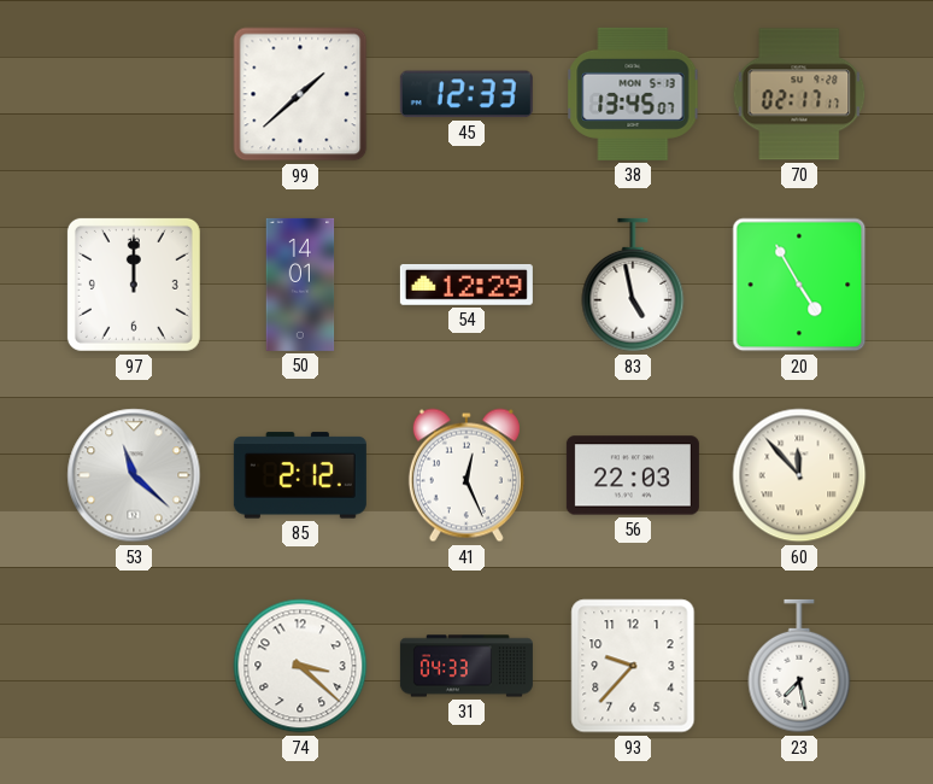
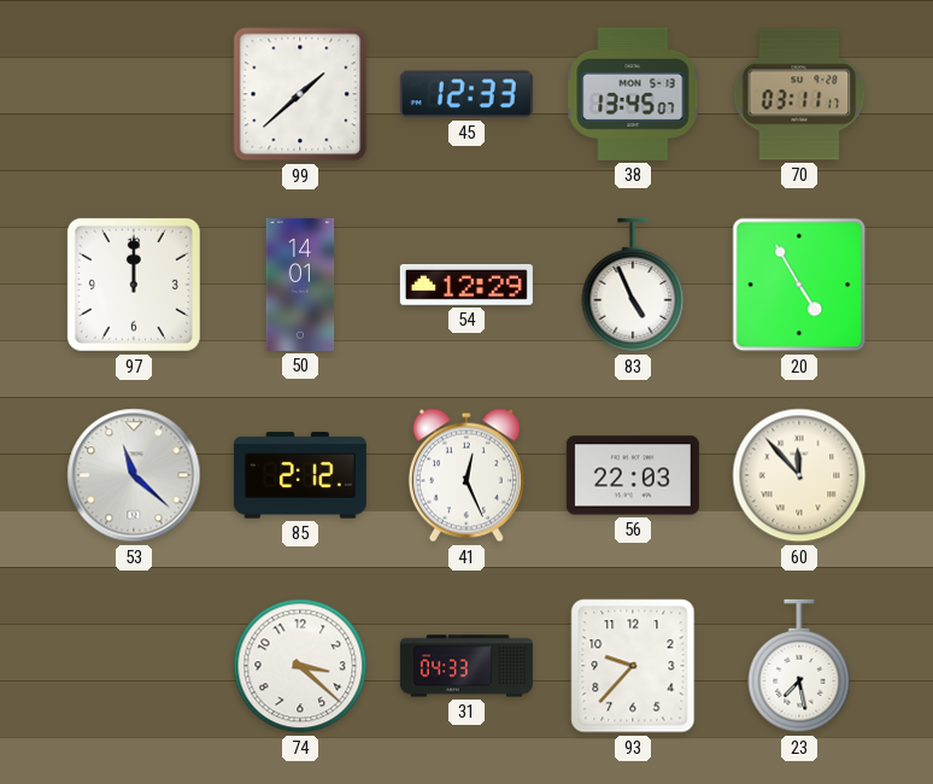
70: 02:17 -> 03:11
83: 4:58 -> 4:56
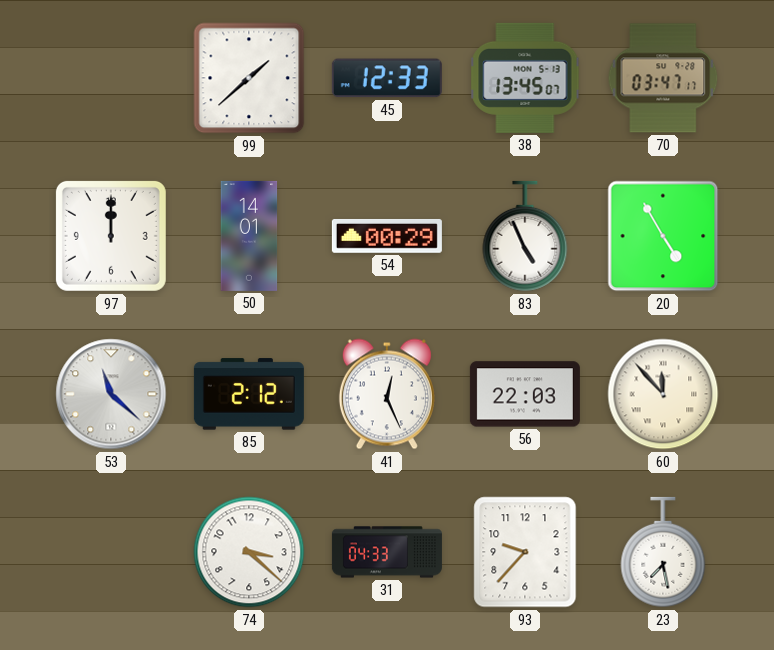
70: 03:11 -> 03:47
54: 12:29 -> 00:29
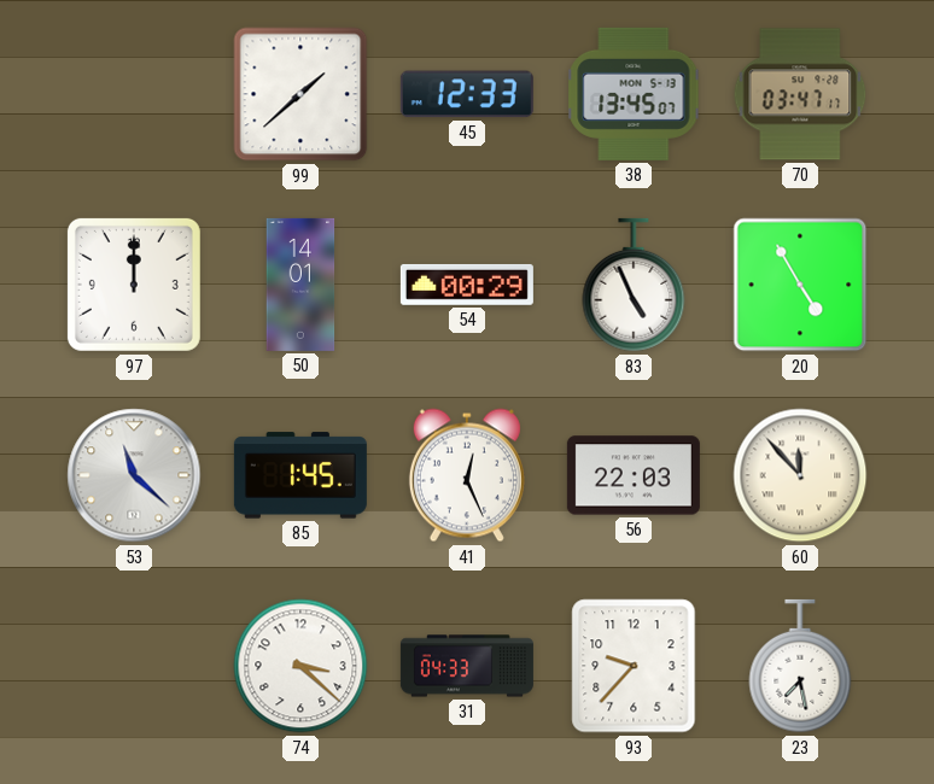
85: 2:12 -> 1:45
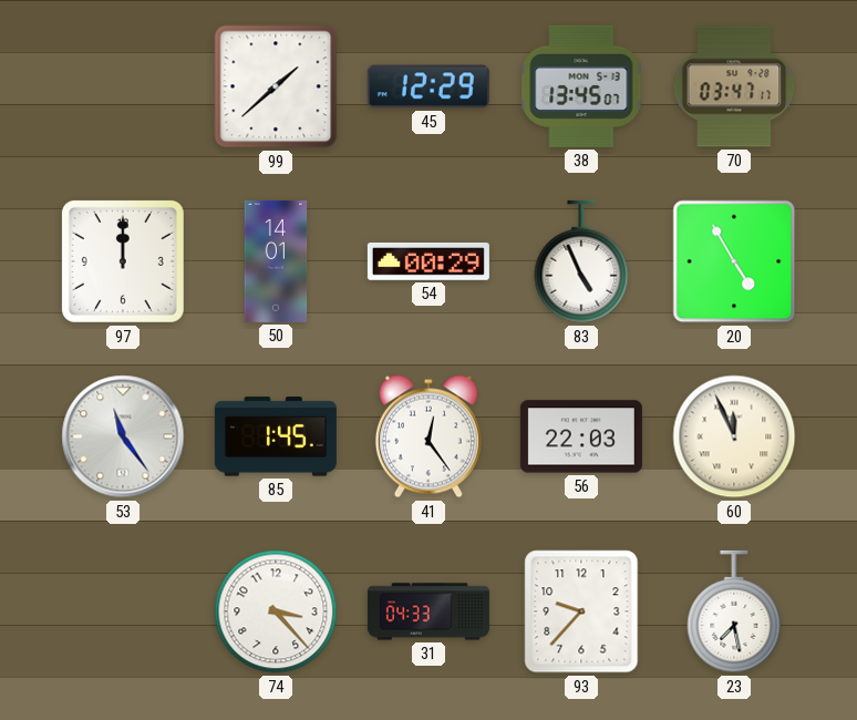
45: 12:33 -> 12:29
53: 11:22 -> 11:24
41: 12:26 -> 12:24
60: 11:53 -> 11:56
74: 3:22 -> 3:23
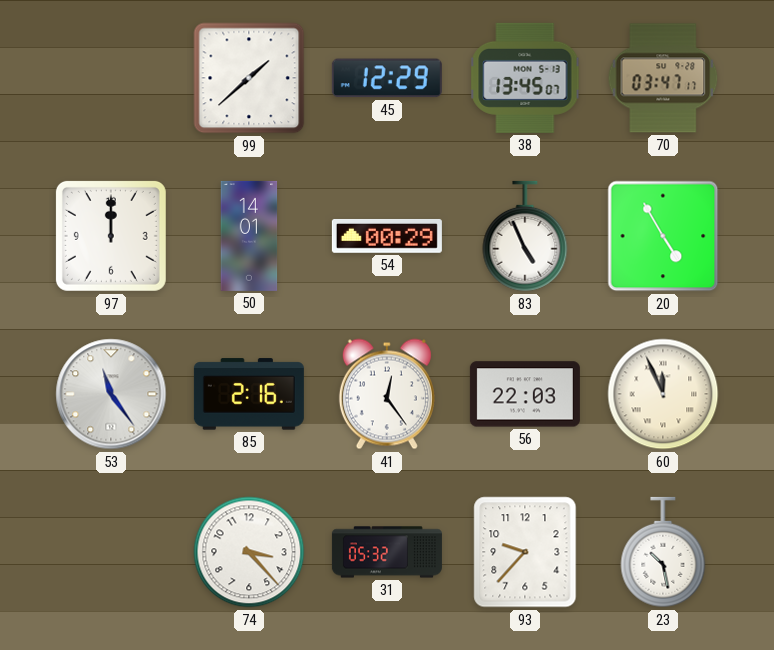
85: 1:45 -> 2:16
31: 04:33 -> 05:32
23: 7:28 -> 10:28
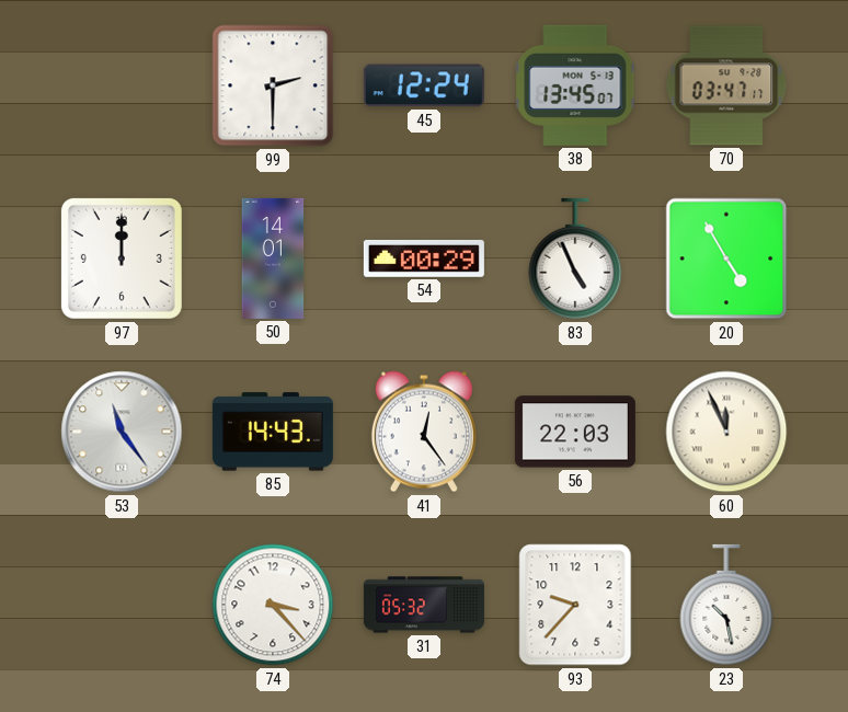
99: 1:38 -> 2:30
45: 12:29 -> 12:24
85: 2:16 -> 14:43
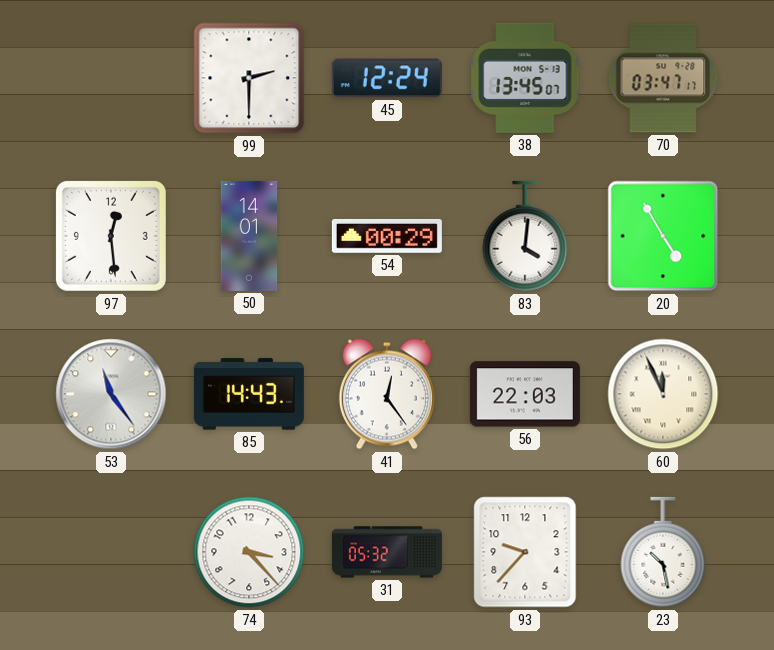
97: 12:00 -> 12:29
83: 4:56 -> 4:01
